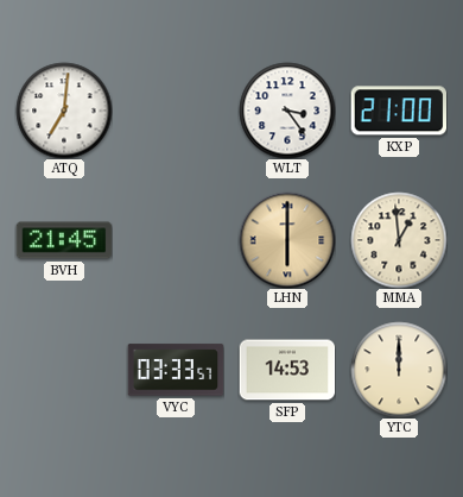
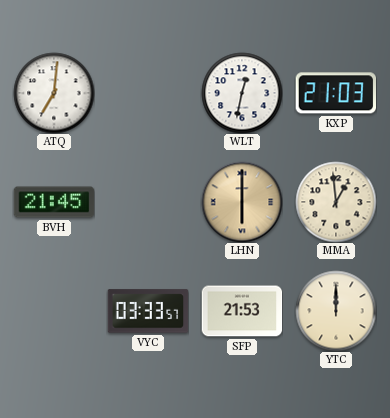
WLT: 3:24 -> 12:32
KXP: 21:00 -> 21:03
SFP: 14:53 -> 21:53
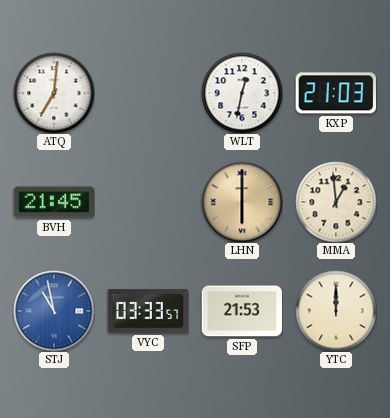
STJ: none -> 10:58
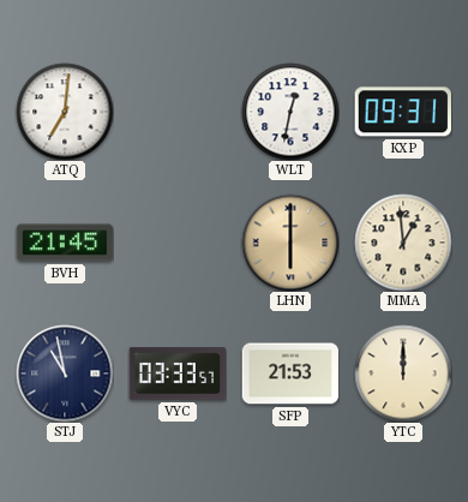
KXP: 21:03 -> 09:31
STJ dial: blue -> navy
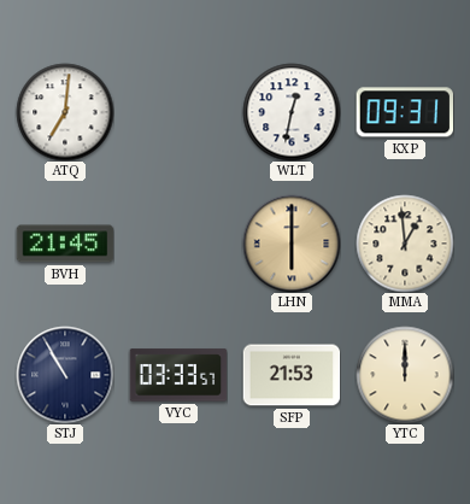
STJ: 10:58 -> 10:55
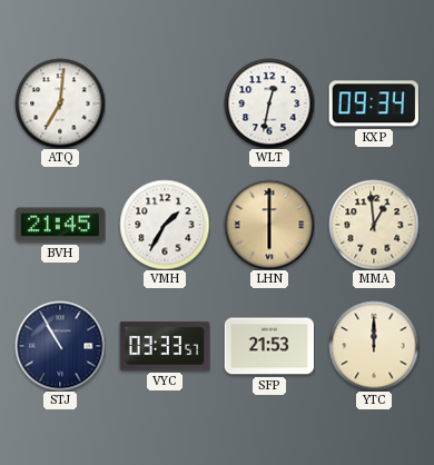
KXP: 09:31 -> 09:34
VMH: none -> 1:35
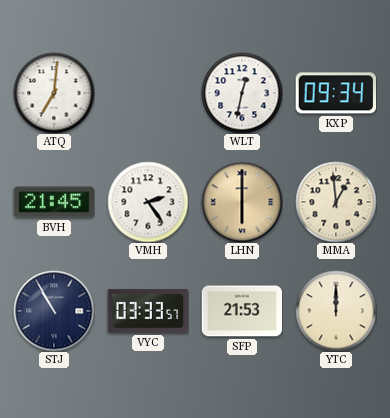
VMH: 1:35 -> 2:24
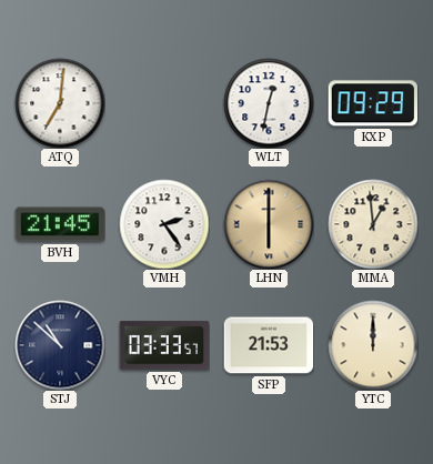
KXP: 09:34 -> 09:29
STJ: 10:55 -> 10:52
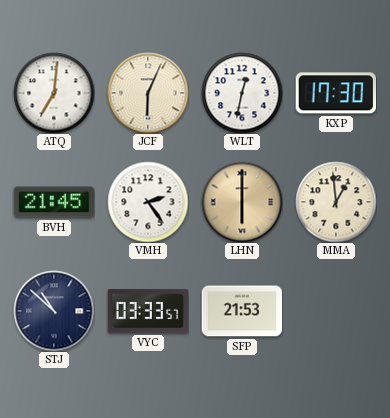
JCF: none -> 6:04
KXP: 09:29 -> 17:30
YTC: 12:00 -> none
